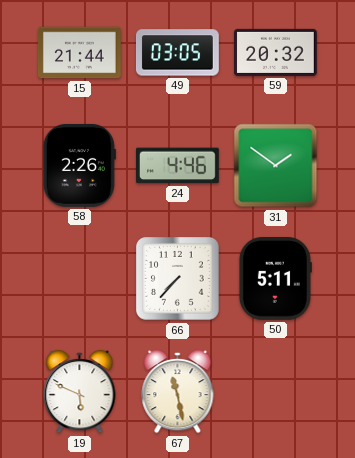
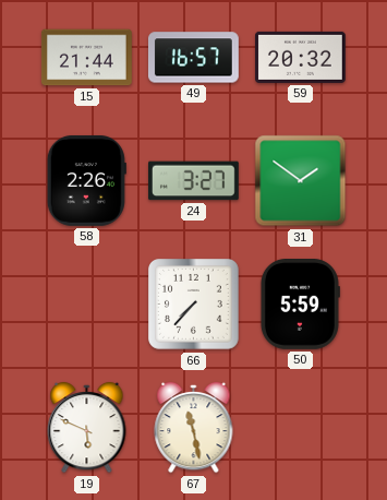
49: 03:05 -> 16:57
24: 4:46 -> 3:27
50: 5:11 -> 5:59
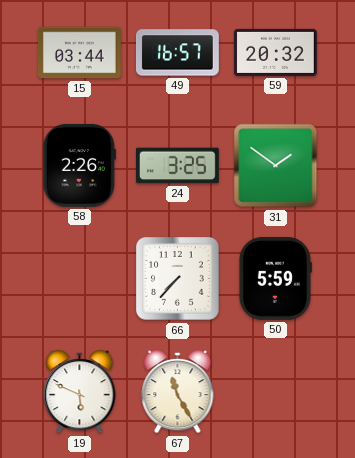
15: 21:44 -> 03:44
24: 3:27 -> 3:25
67: 11:28 -> 11:25
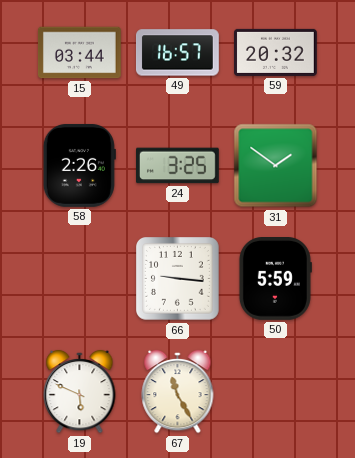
66: 7:37 -> 9:16
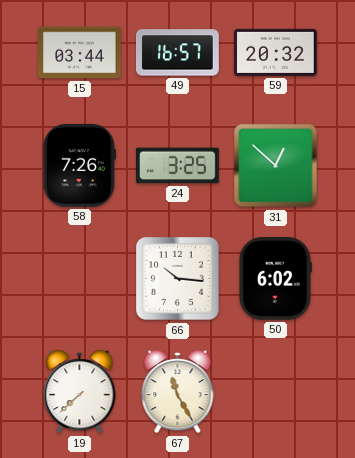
58: 2:26 -> 7:26
31: 1:51 -> 12:52
66: 9:16 -> 10:16
50: 5:59 -> 6:02
19: 5:49 -> 7:38
